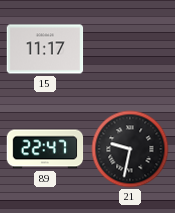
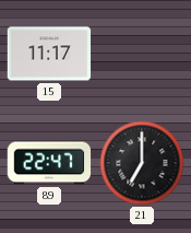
21: 9:32 -> 7:00
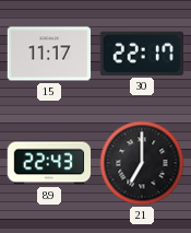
30: none -> 22:17
89: 22:47 -> 22:43
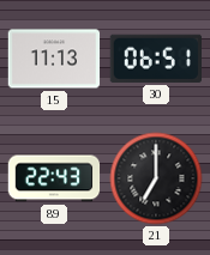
15: 11:17 -> 11:13
30: 22:17 -> 06:51
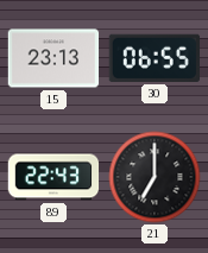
15: 11:13 -> 23:13
30: 06:51 -> 06:55
